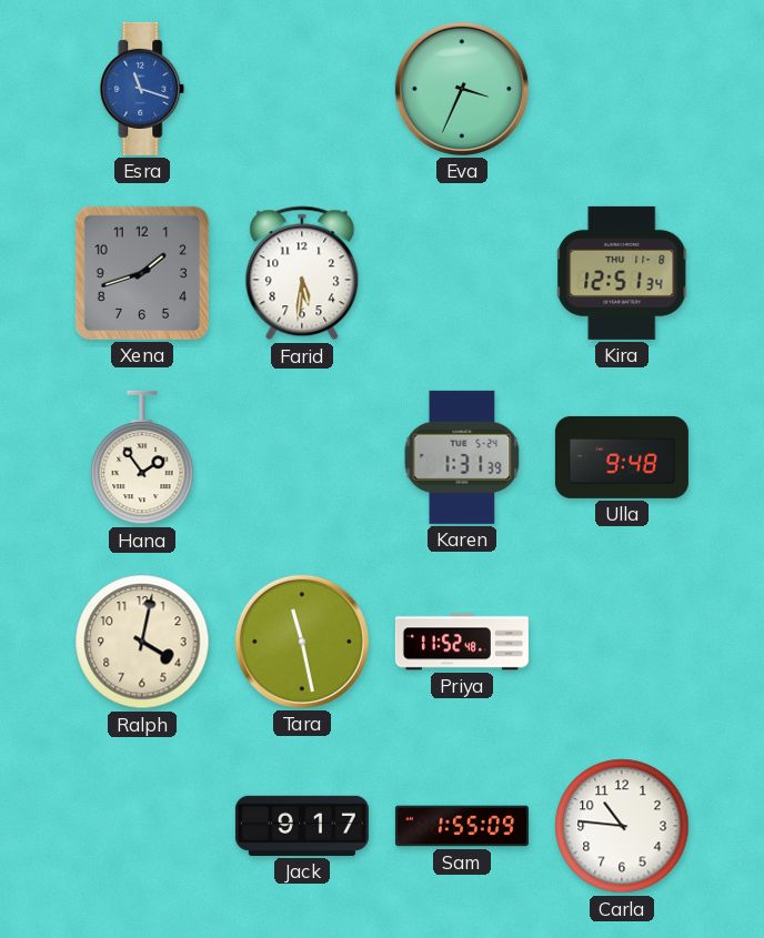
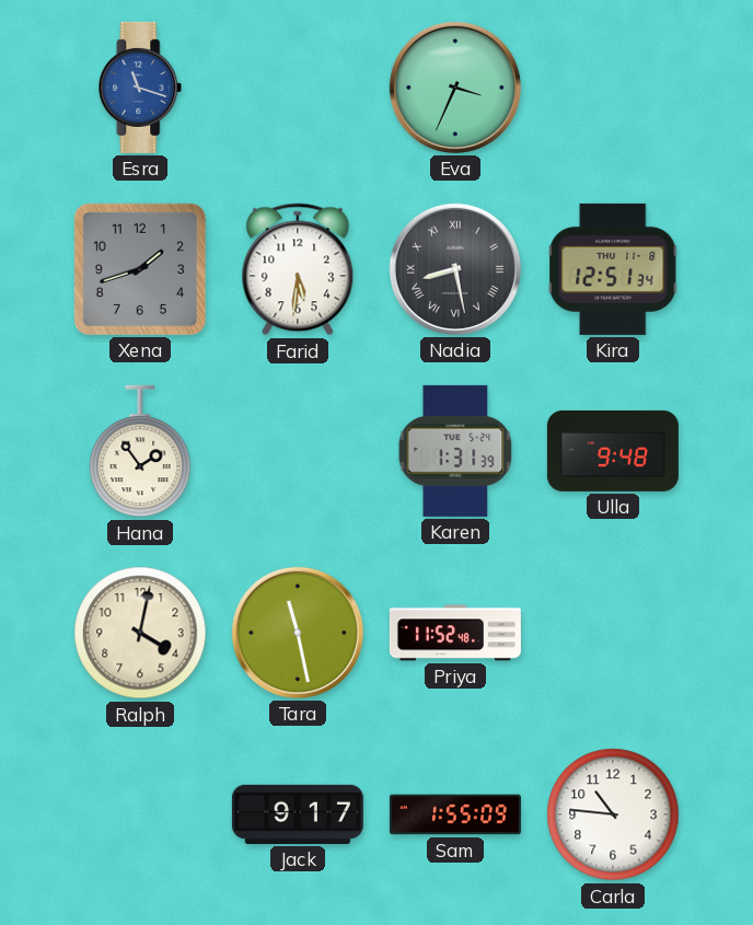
Nadia: none -> 8:28
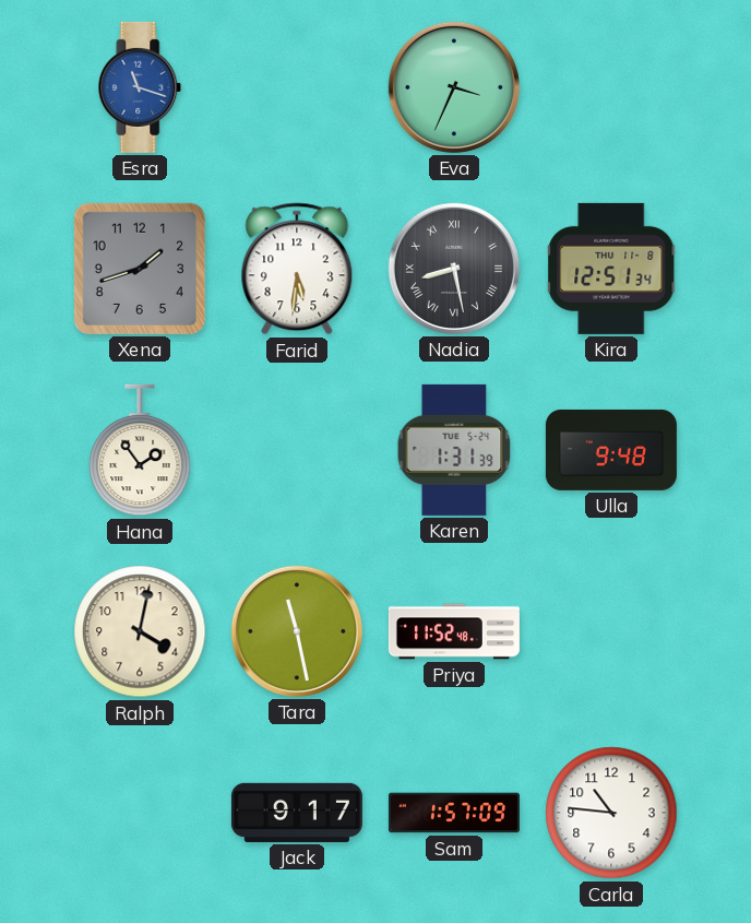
Sam: 1:55 -> 1:57
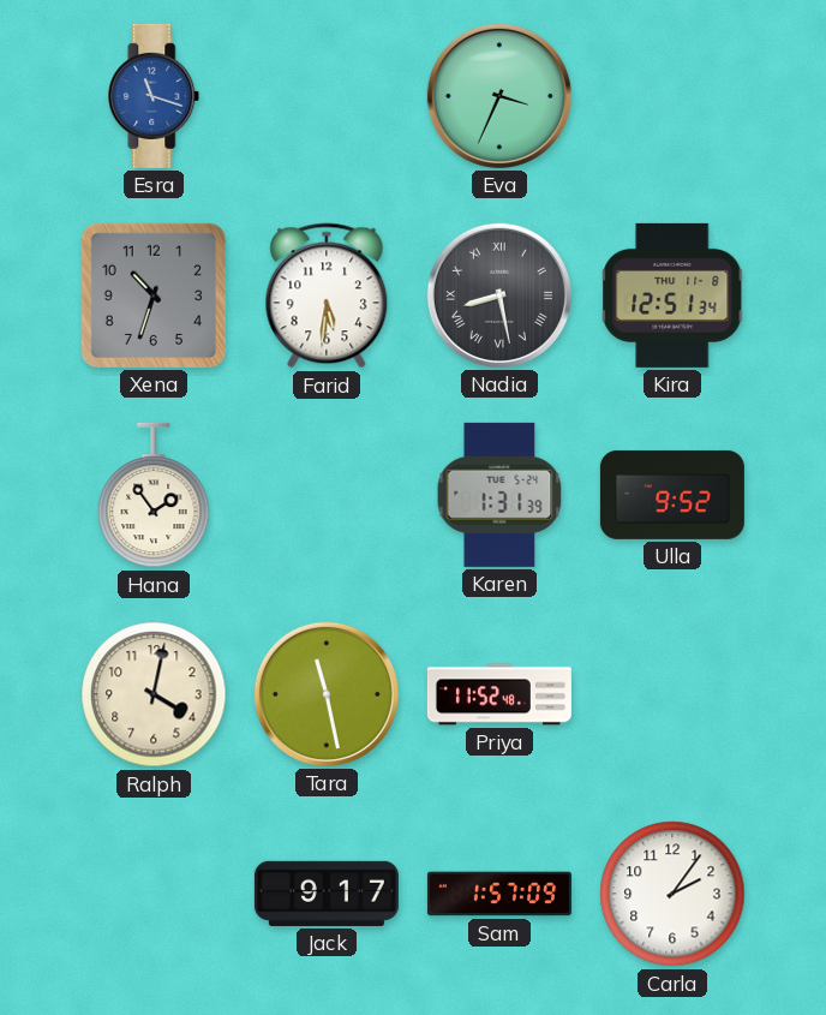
Xena: 1:42 -> 10:33
Ulla: 9:48 -> 9:52
Carla: 10:46 -> 2:06
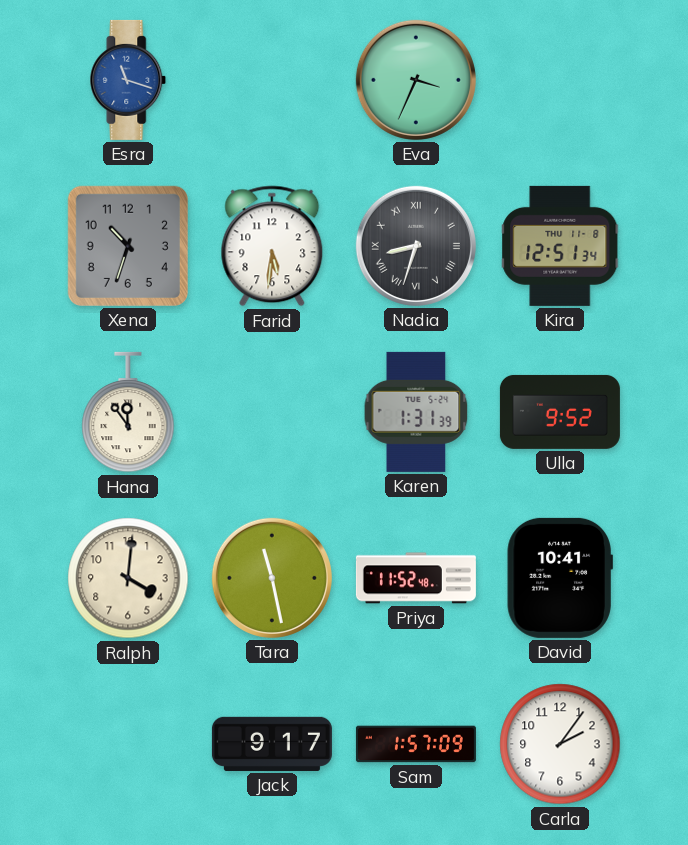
Nadia: 8:28 -> 8:33
Hana: 1:54 -> 11:54
Ralph: 4:02 -> 4:01
David: none -> 10:41
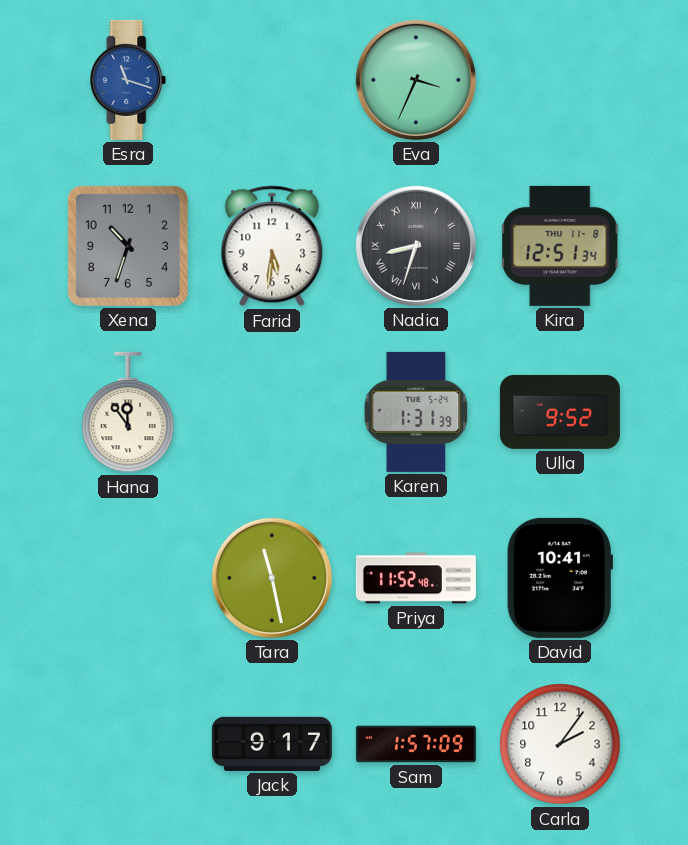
Ralph: 4:01 -> none
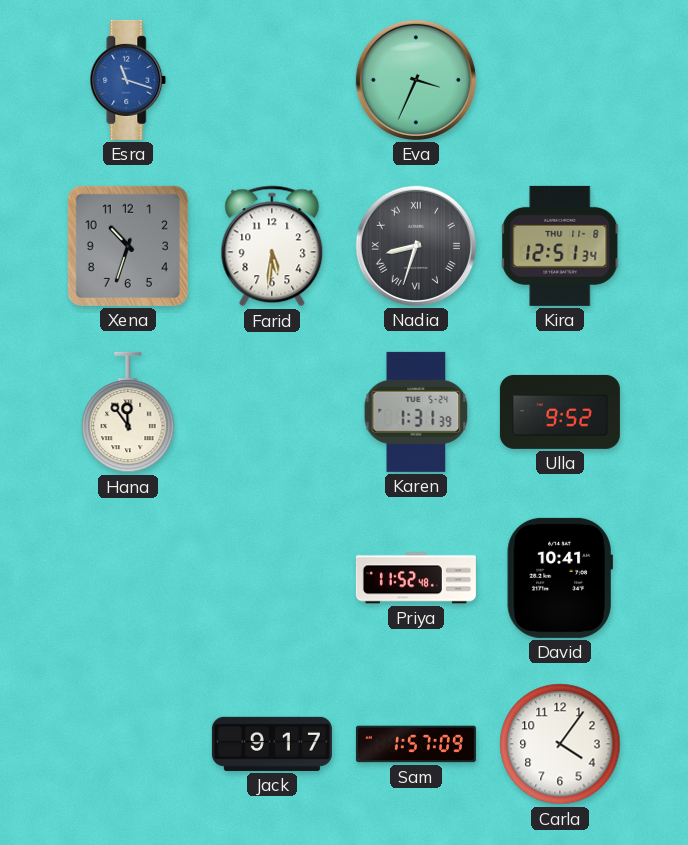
Tara: 11:28 -> none
Carla: 2:06 -> 4:06
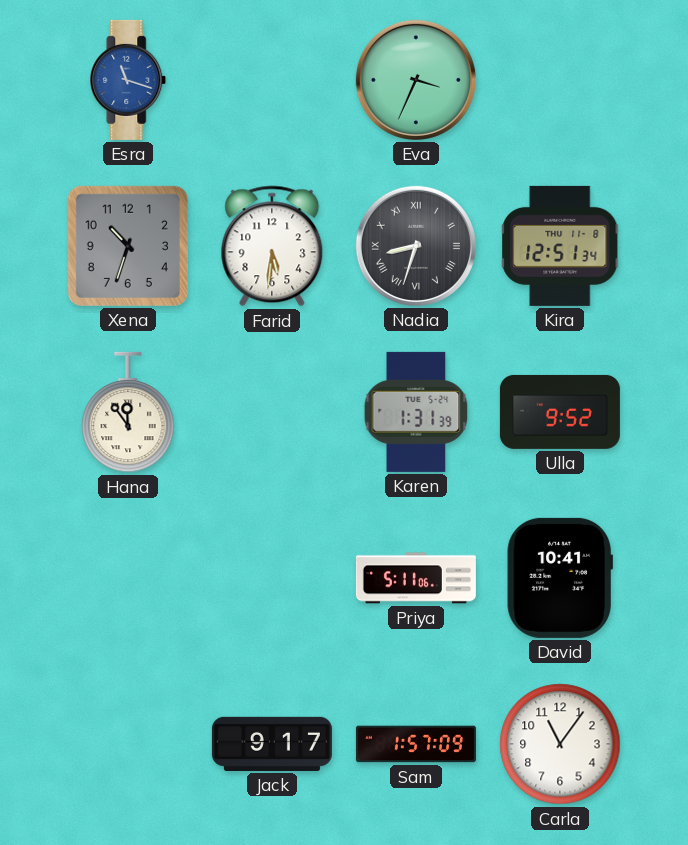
Priya: 11:52 -> 5:11
Carla: 4:06 -> 11:06
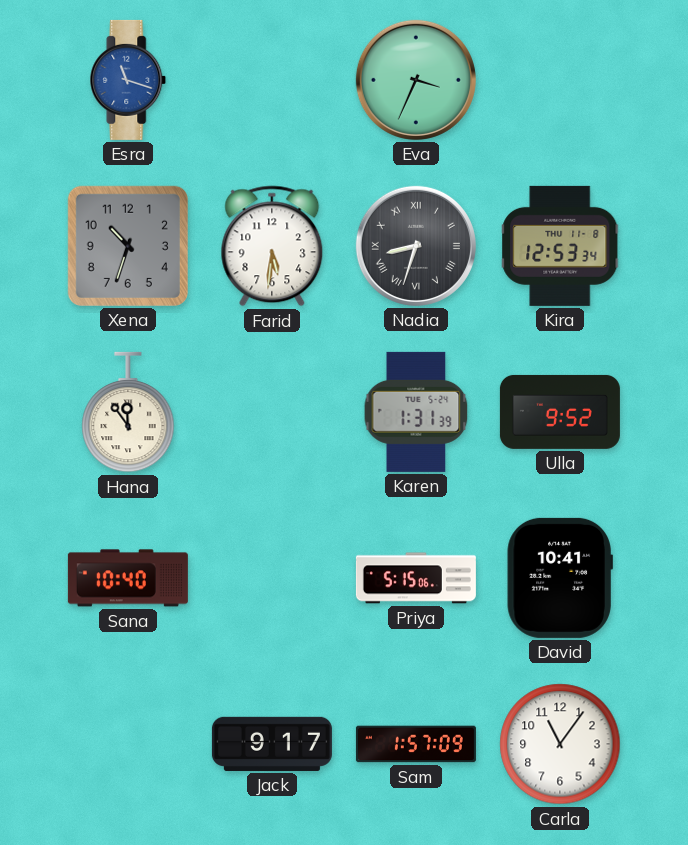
Kira: 12:51 -> 12:53
Sana: none -> 10:40
Priya: 5:11 -> 5:15
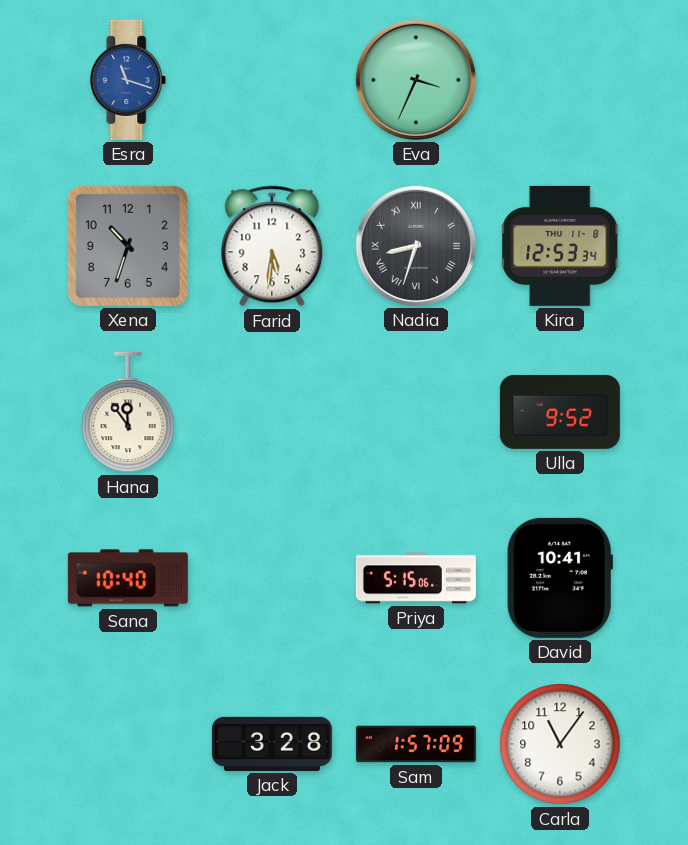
Karen: 1:31 -> none
Jack: 9:17 -> 3:28
